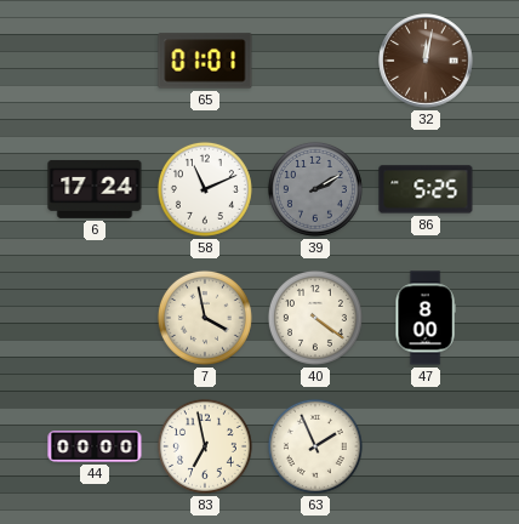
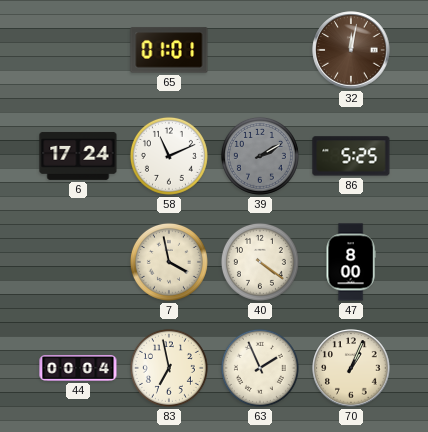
44: 00:00 -> 00:04
70: none -> 1:04
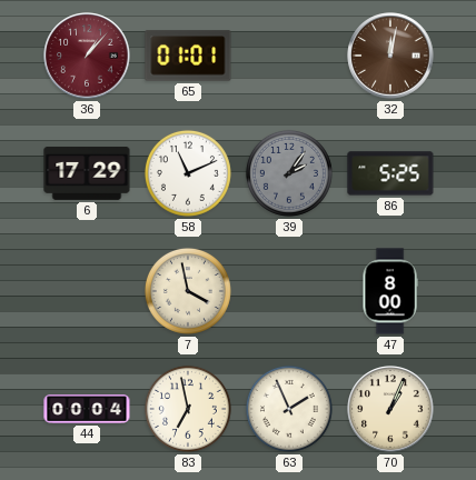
36: none -> 1:07
6: 17:24 -> 17:29
39: 2:10 -> 2:06
40: 4:21 -> none
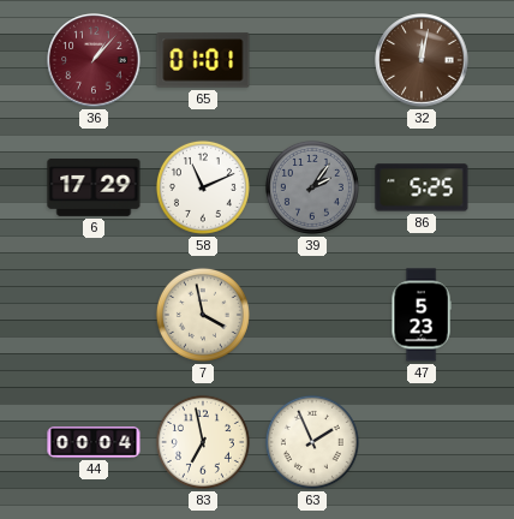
47: 8:00 -> 5:23
70: 1:04 -> none
